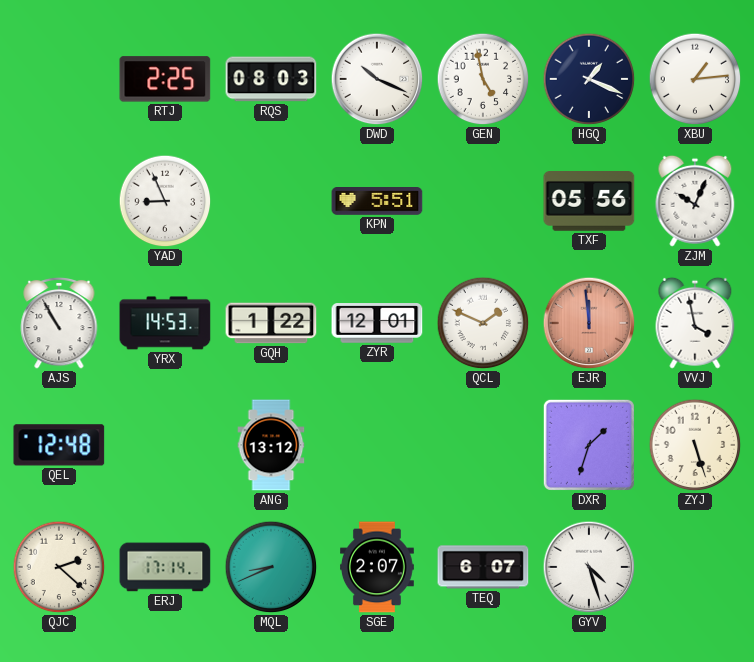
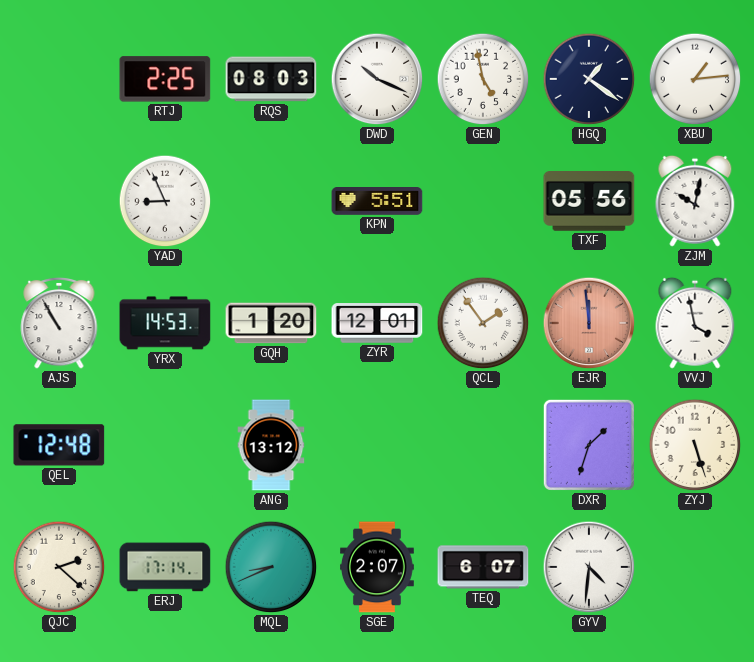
HGQ: 1:19 -> 1:21
ZJM: 10:04 -> 10:02
GQH: 1:22 -> 1:20
QCL: 1:49 -> 1:54
GYV: 4:27 -> 4:31
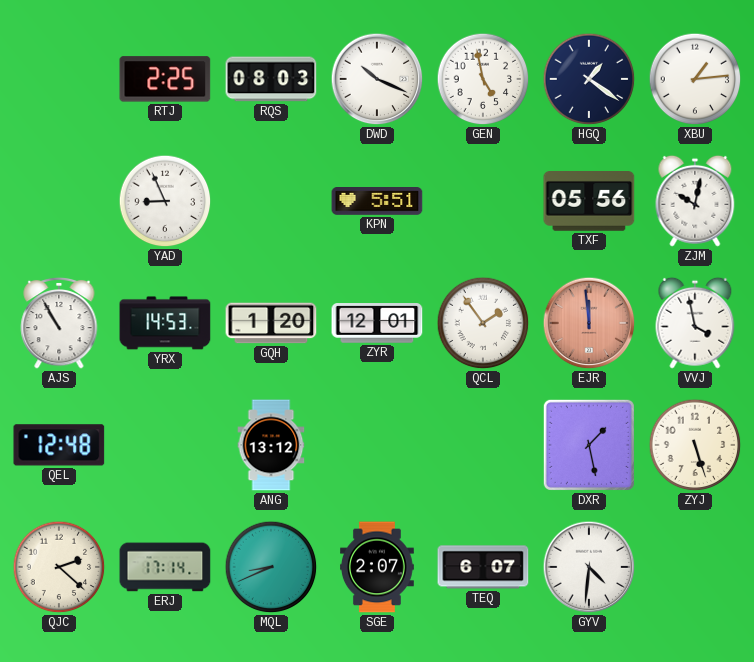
DXR: 1:33 -> 1:28
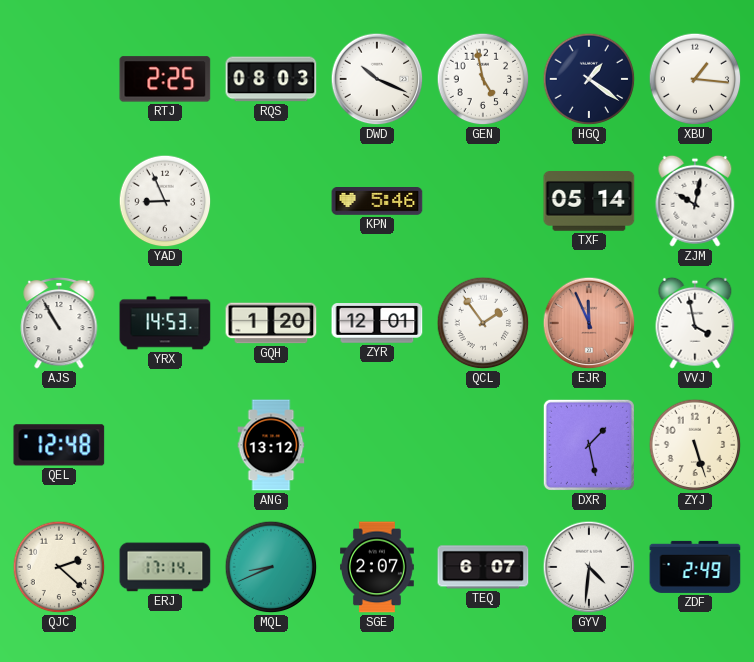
XBU: 1:14 -> 1:16
KPN: 5:51 -> 5:46
TXF: 05:56 -> 05:14
EJR: 11:59 -> 11:56
ZDF: none -> 2:49
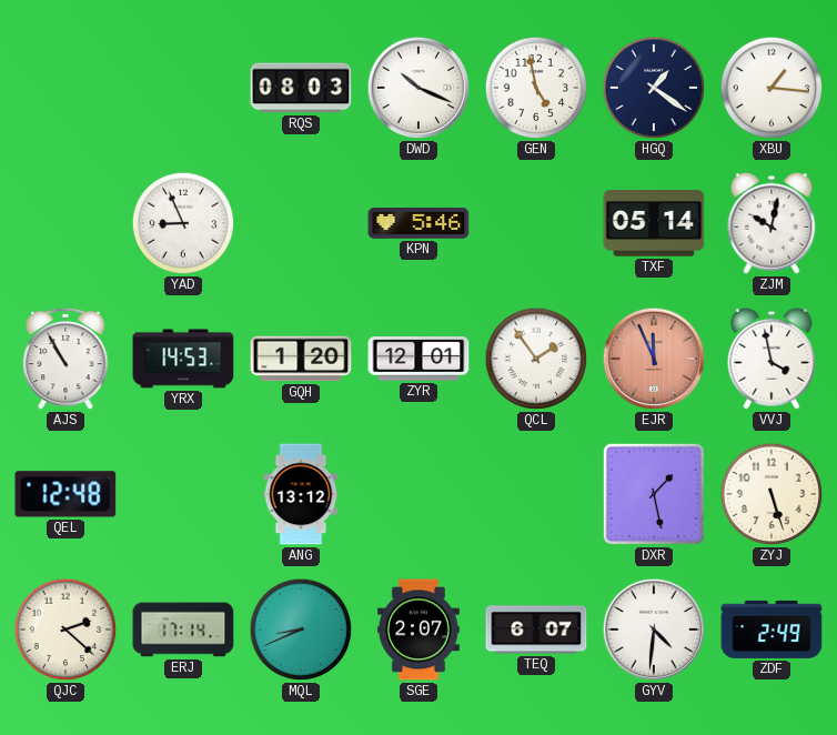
RTJ: 2:25 -> none
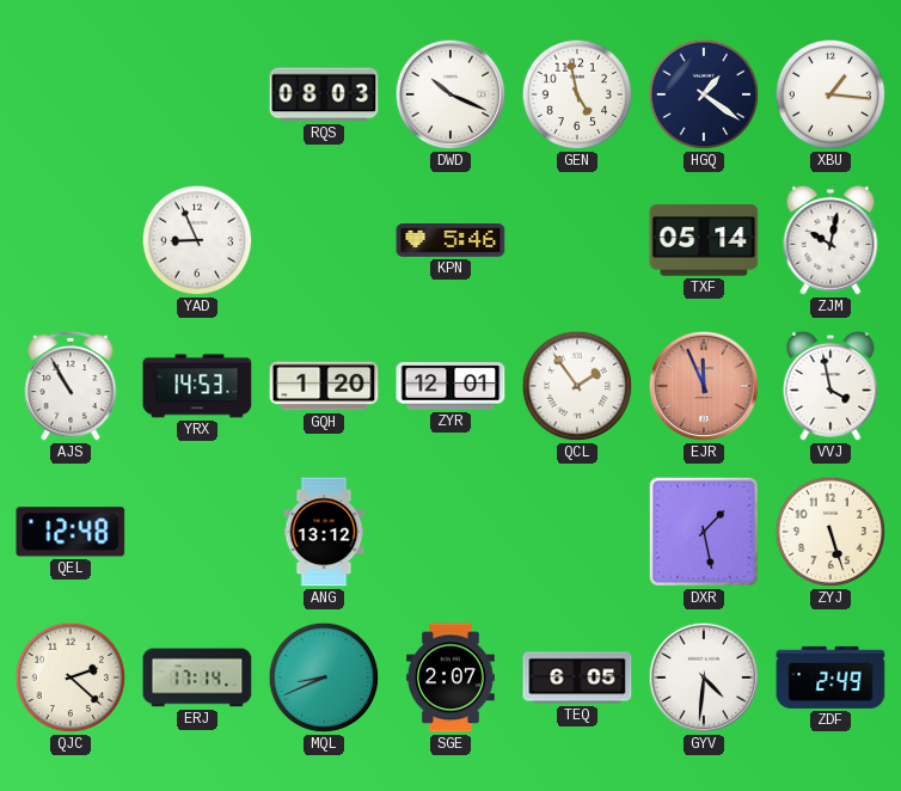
TEQ: 6:07 -> 6:05
